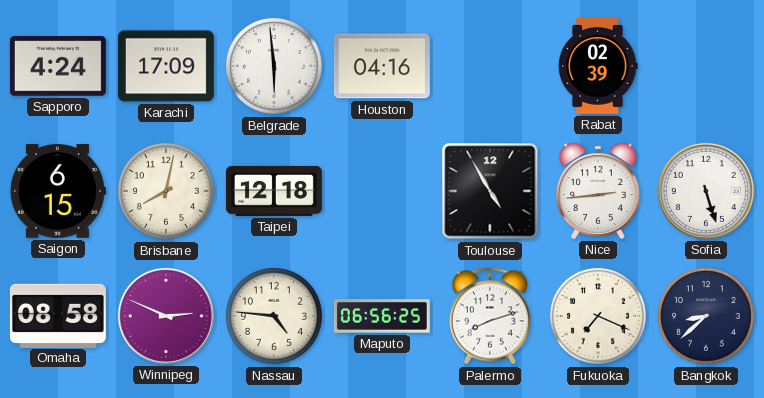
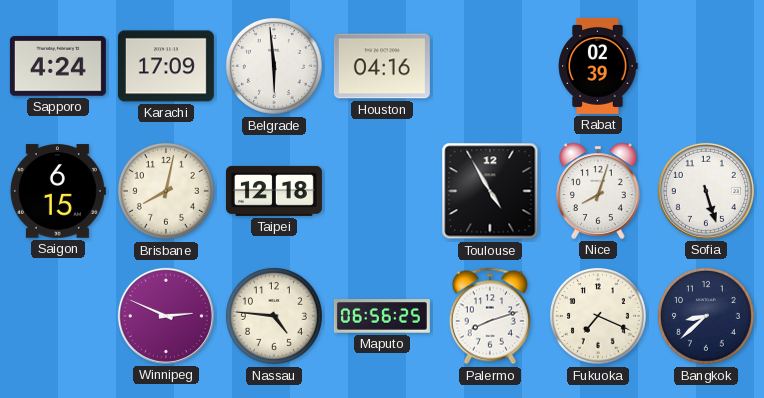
Nice: 2:44 -> 8:03
Omaha: 08:58 -> none
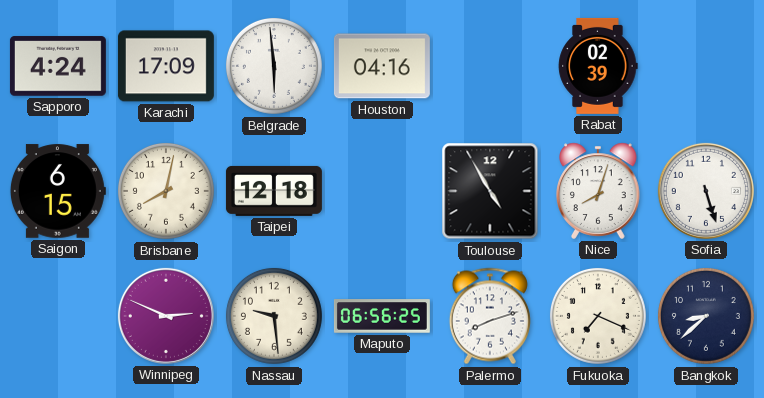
Nassau: 4:46 -> 9:29
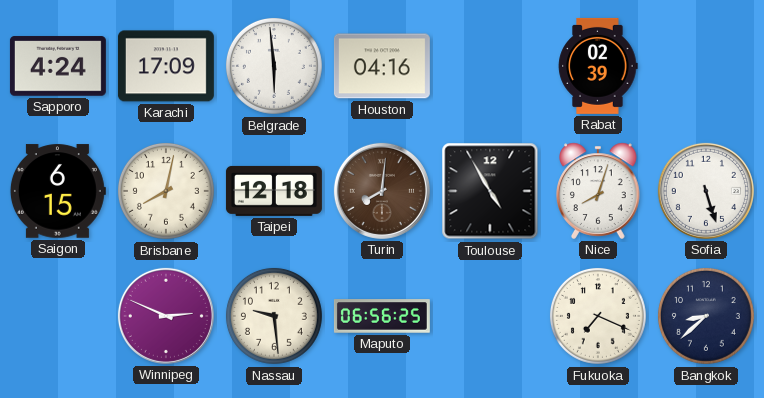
Turin: none -> 8:01
Palermo: 8:12 -> none
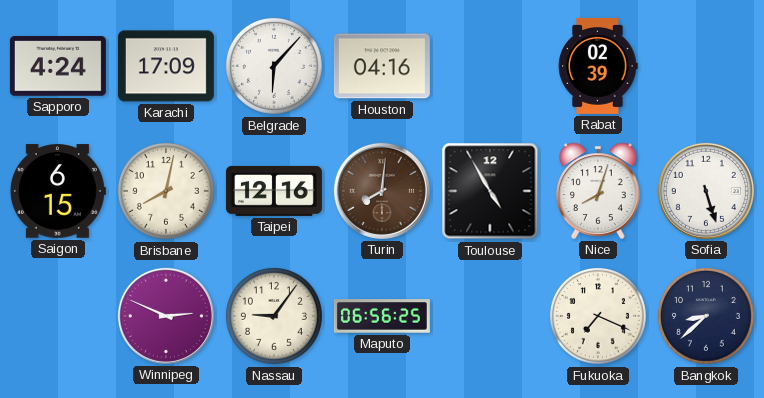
Belgrade: 5:59 -> 6:07
Taipei: 12:18 -> 12:16
Nassau: 9:29 -> 9:06
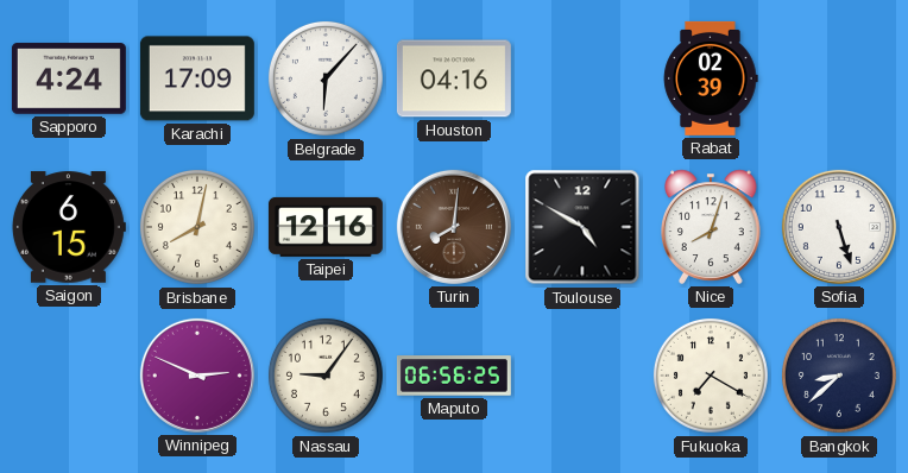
Toulouse: 4:55 -> 4:50
Fukuoka: 7:19 -> 7:20
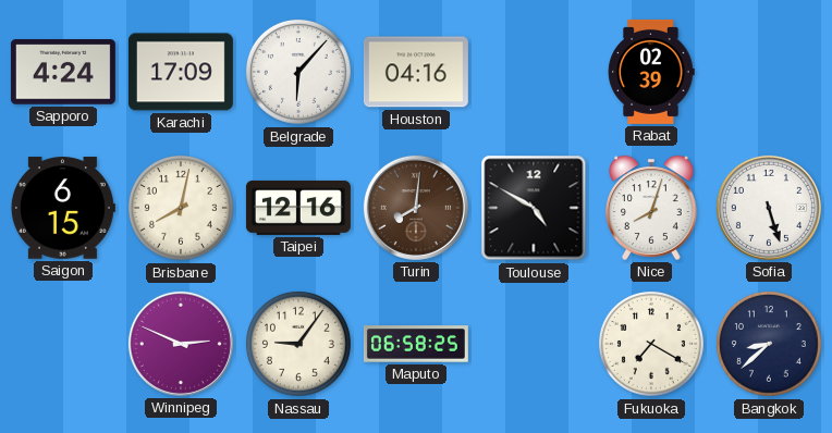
Maputo: 06:56 -> 06:58
